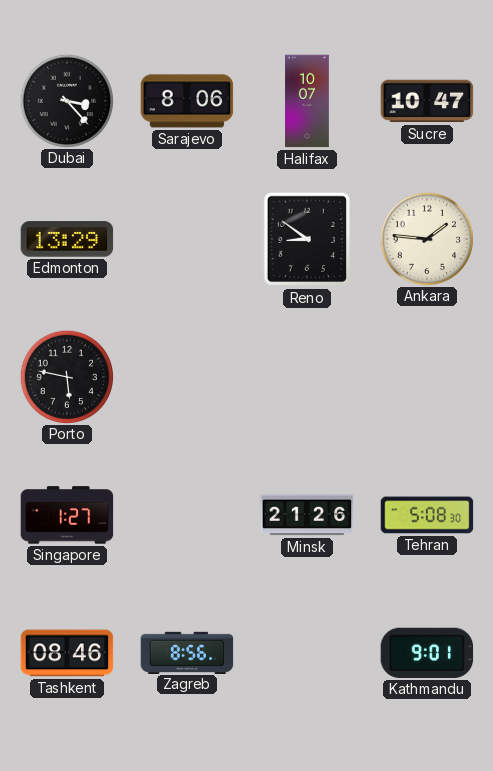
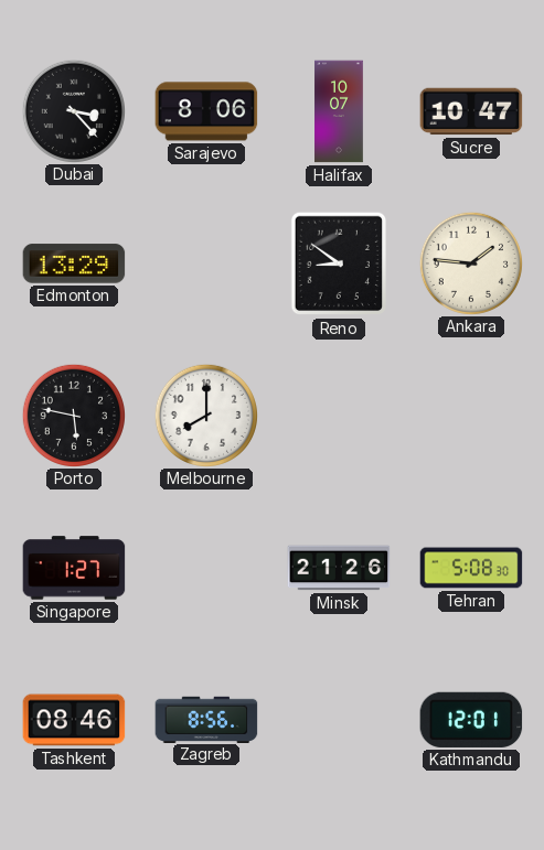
Melbourne: none -> 8:00
Kathmandu: 9:01 -> 12:01
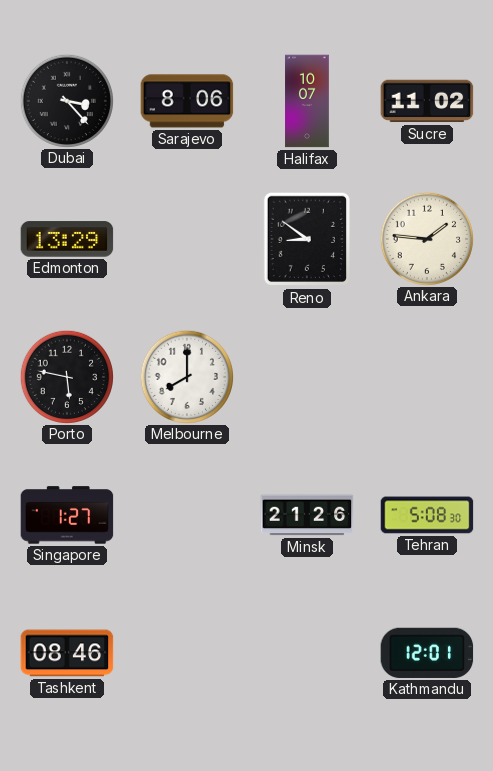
Sucre: 10:47 -> 11:02
Zagreb: 8:56 -> none
